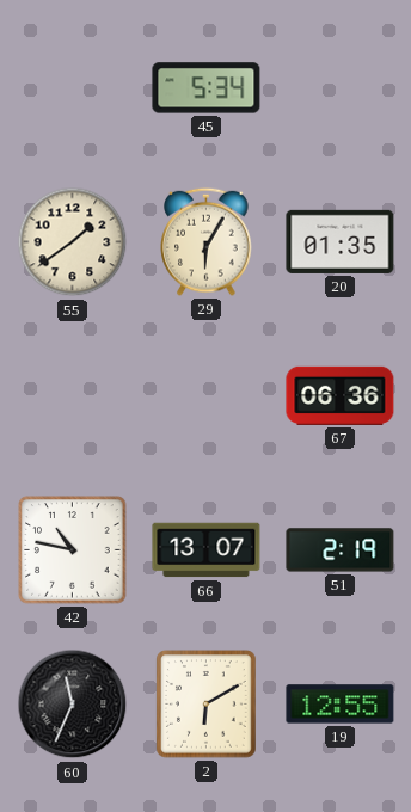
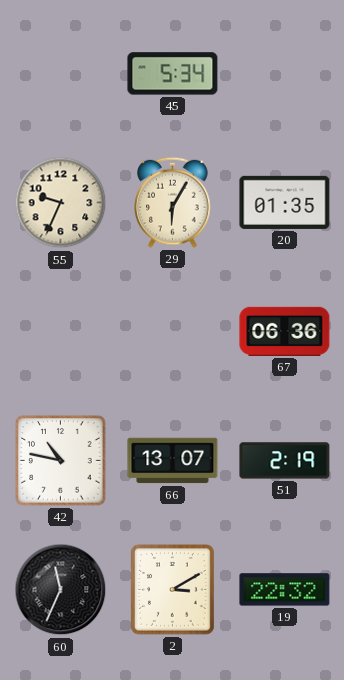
55: 1:39 -> 9:34
2: 6:10 -> 3:10
19: 12:55 -> 22:32
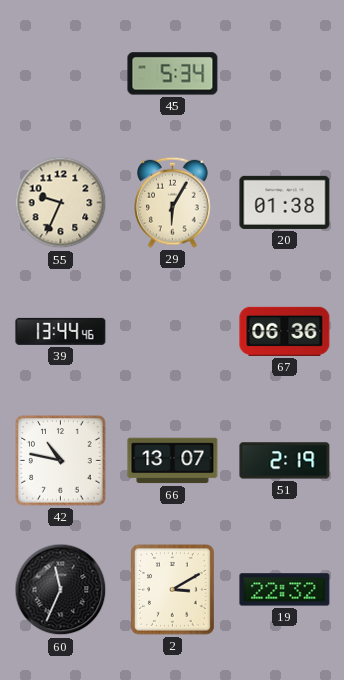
20: 01:35 -> 01:38
39: none -> 13:44
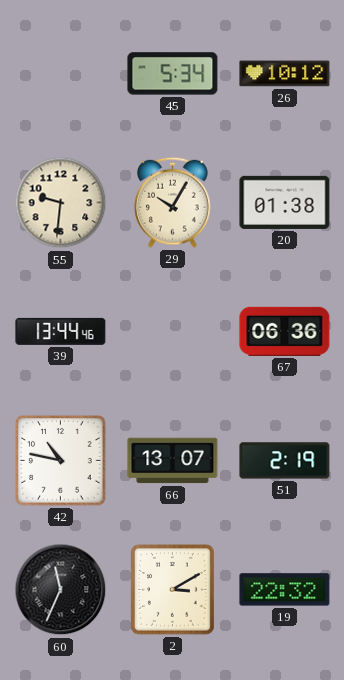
26: none -> 10:12
55: 9:34 -> 9:31
29: 6:05 -> 10:05
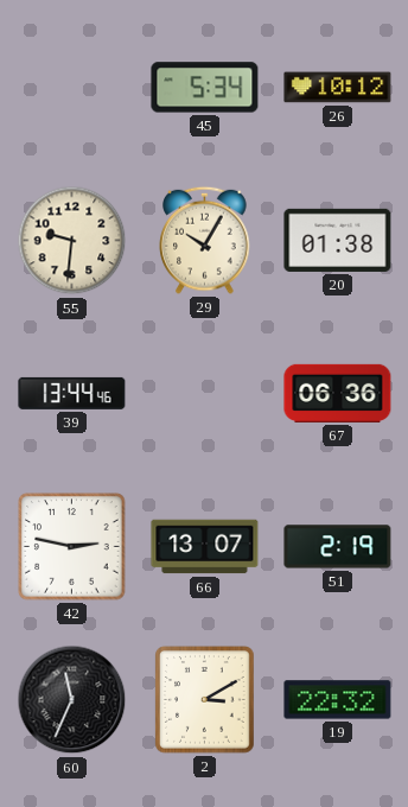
42: 10:47 -> 2:47
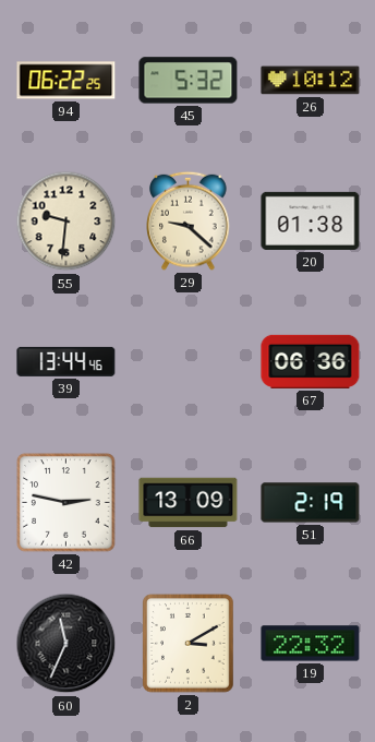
94: none -> 06:22
45: 5:34 -> 5:32
29: 10:05 -> 9:22
66: 13:07 -> 13:09
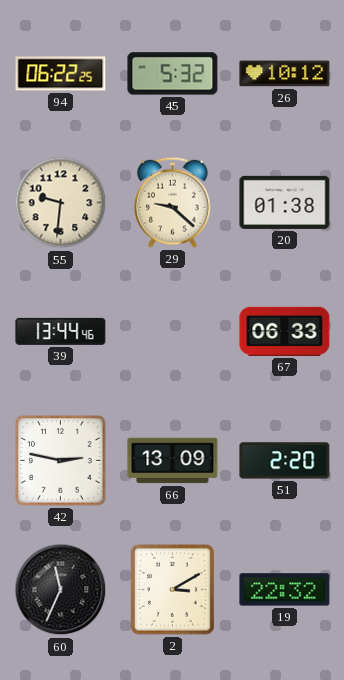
67: 06:36 -> 06:33
51: 2:19 -> 2:20
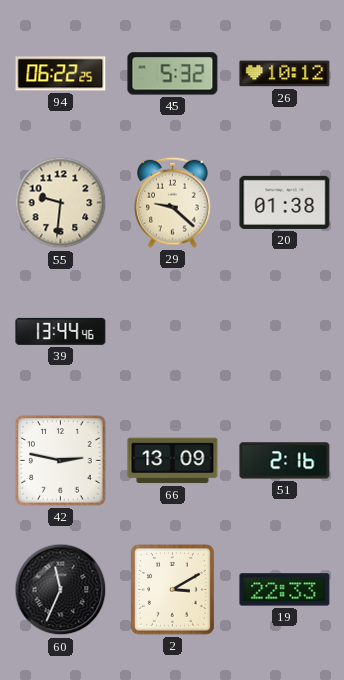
67: 06:33 -> none
51: 2:20 -> 2:16
19: 22:32 -> 22:33
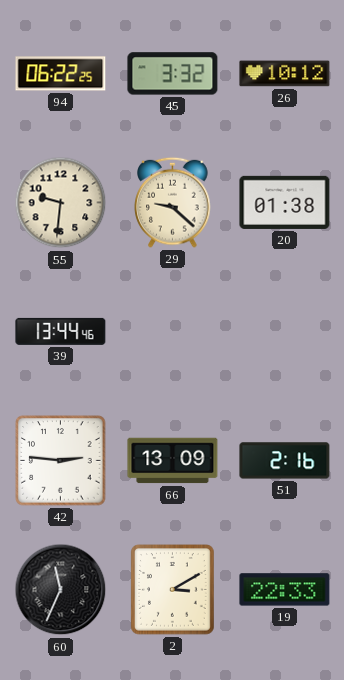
45: 5:32 -> 3:32
42: 2:47 -> 2:46
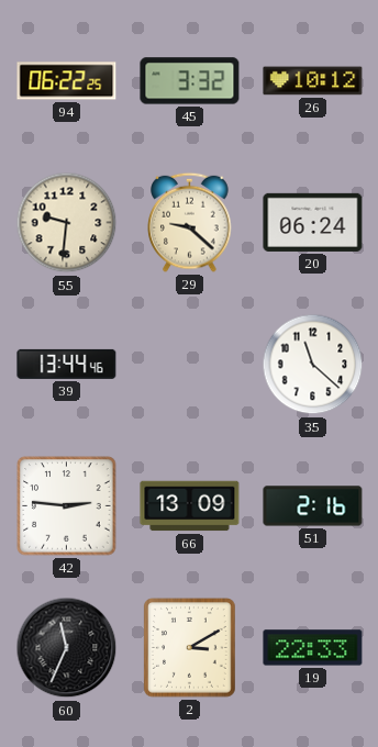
20: 01:38 -> 06:24
35: none -> 11:22
